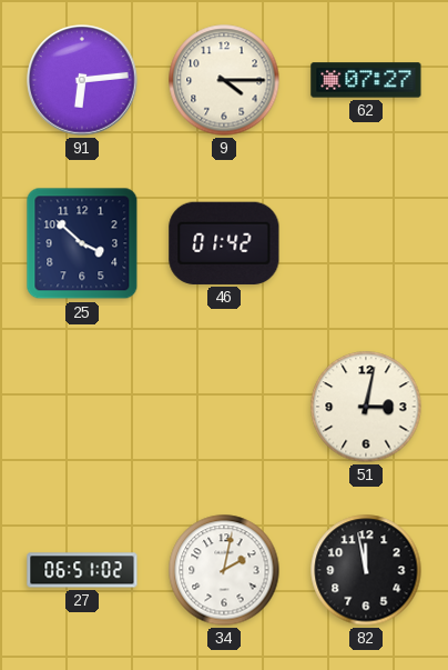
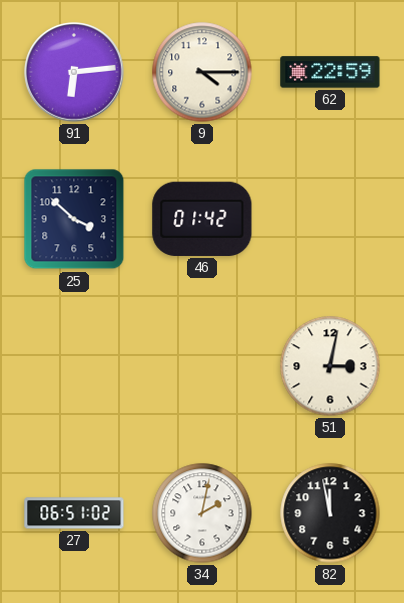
62: 07:27 -> 22:59
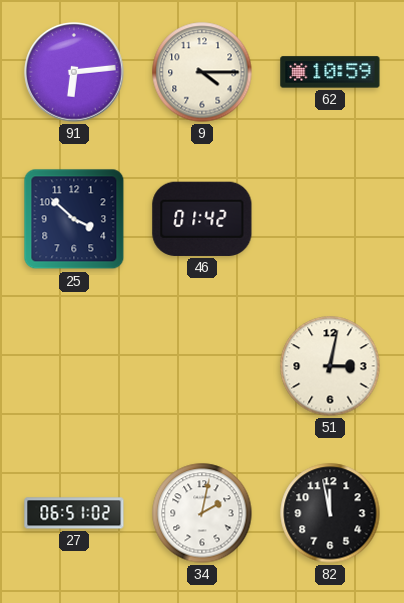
62: 22:59 -> 10:59
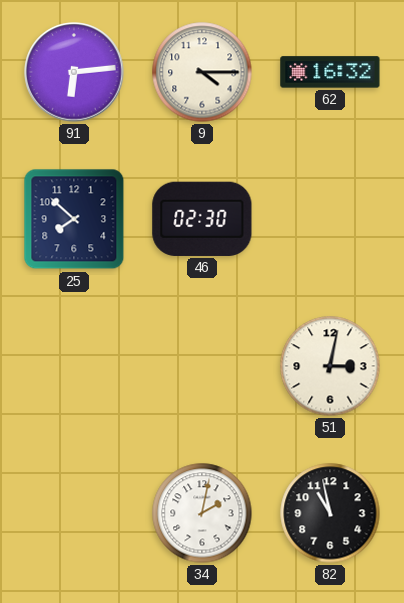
62: 10:59 -> 16:32
25: 3:52 -> 7:52
46: 01:42 -> 02:30
27: 06:51 -> none
82: 11:58 -> 10:58
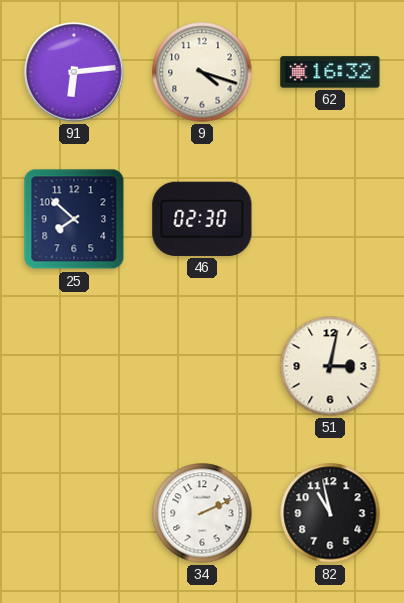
9: 4:15 -> 4:18
34: 2:02 -> 2:11
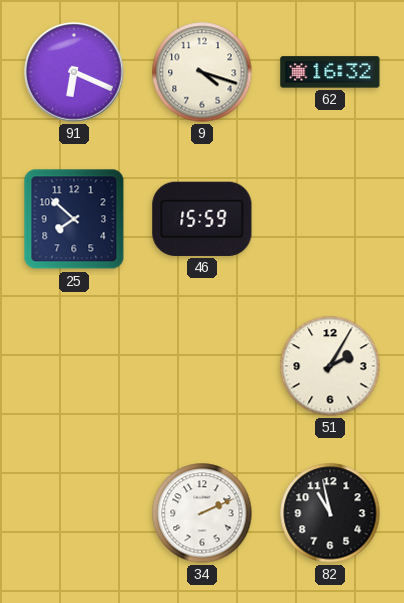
91: 6:14 -> 6:19
46: 02:30 -> 15:59
51: 3:02 -> 2:05
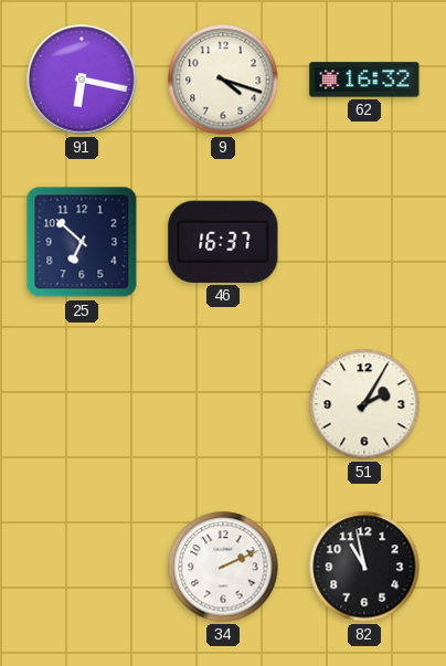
91: 6:19 -> 6:17
25: 7:52 -> 6:52
46: 15:59 -> 16:37
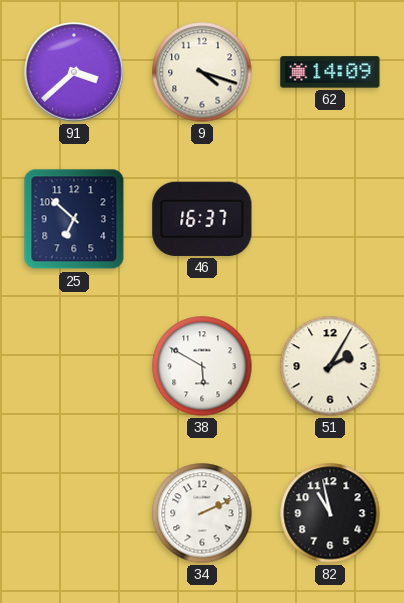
91: 6:17 -> 3:38
62: 16:32 -> 14:09
38: none -> 5:50
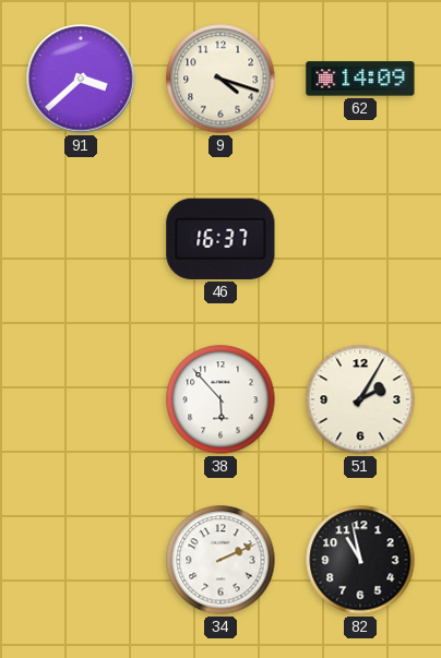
25: 6:52 -> none
38: 5:50 -> 5:53
